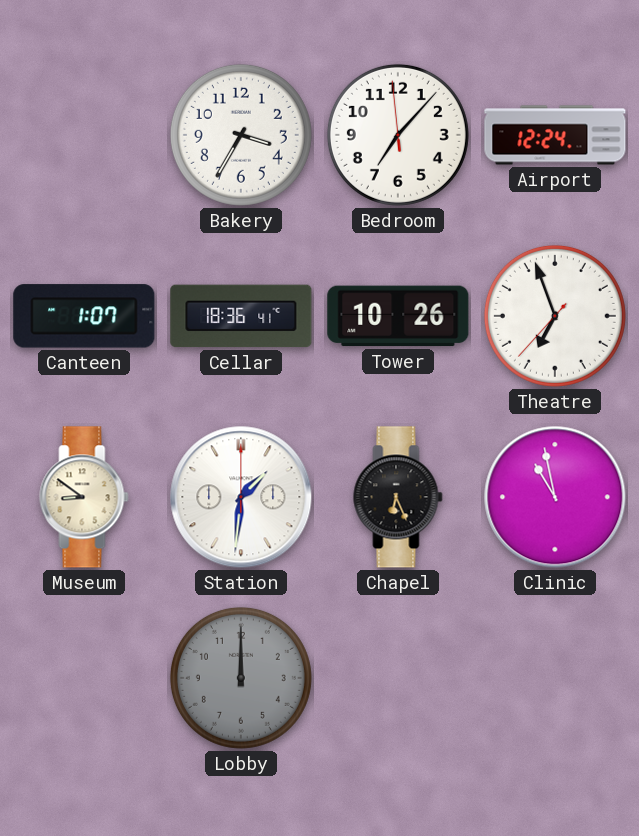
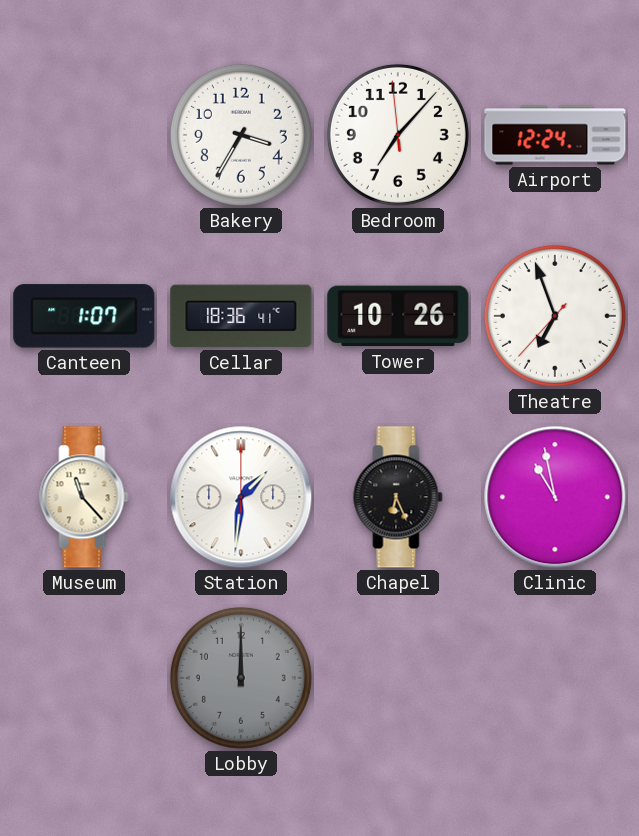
Museum: 8:51 -> 11:23
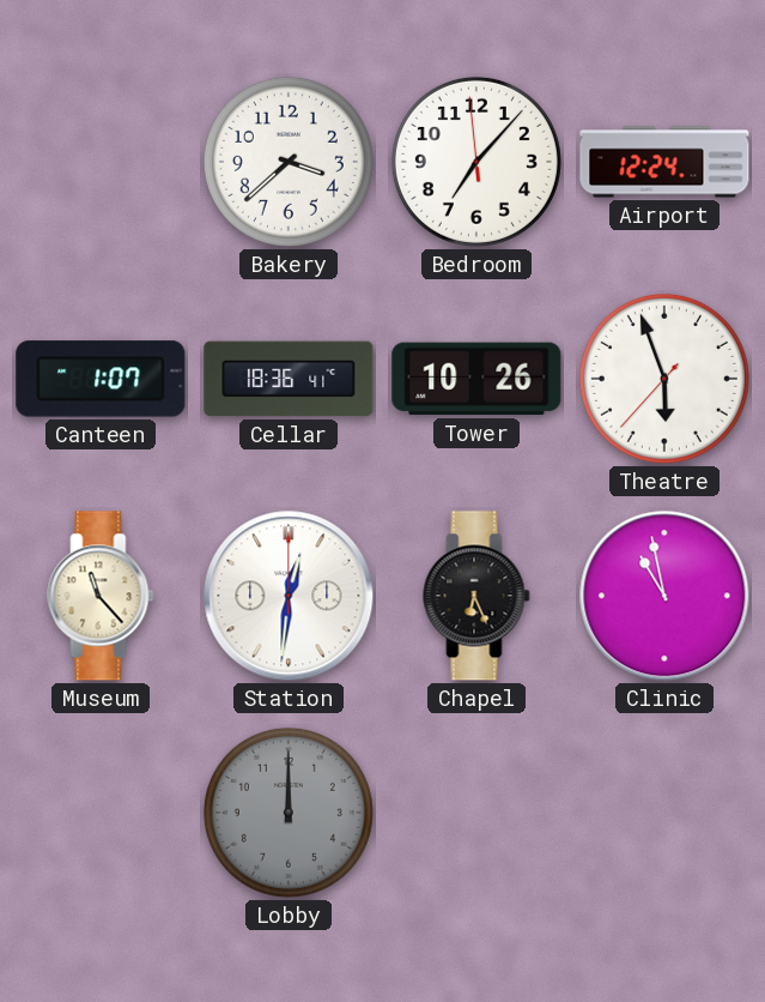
Bakery: 3:35 -> 3:38
Theatre: 6:56 -> 5:56
Station: 1:31 -> 12:31
